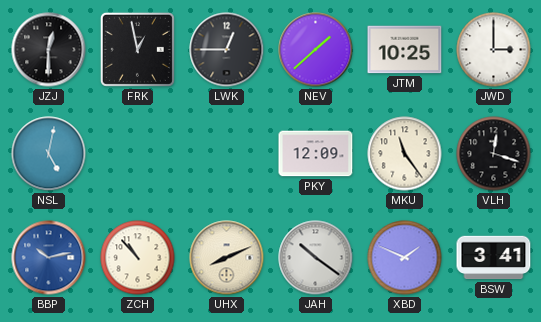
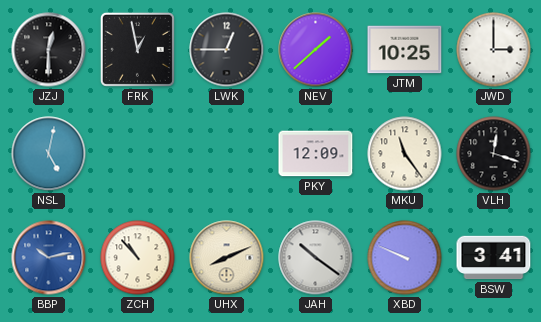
XBD: 1:49 -> 9:49
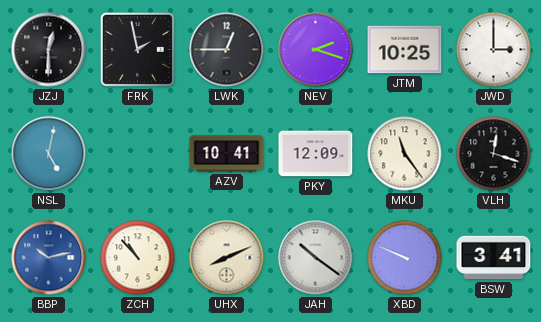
FRK: 12:58 -> 1:58
NEV: 1:38 -> 2:18
AZV: none -> 10:41
